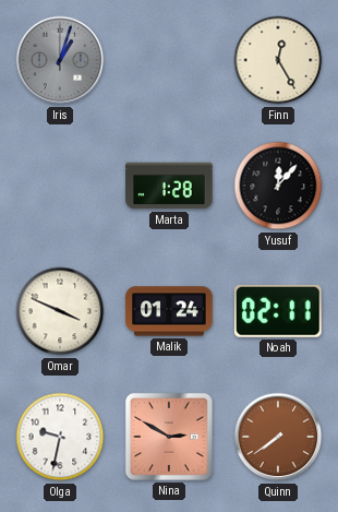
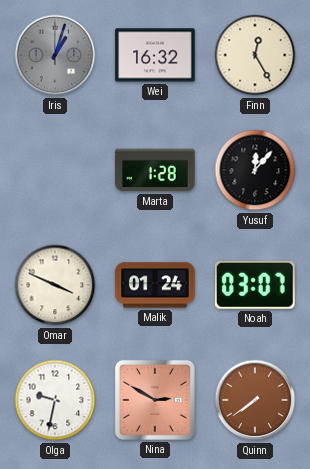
Wei: none -> 16:32
Noah: 02:11 -> 03:07
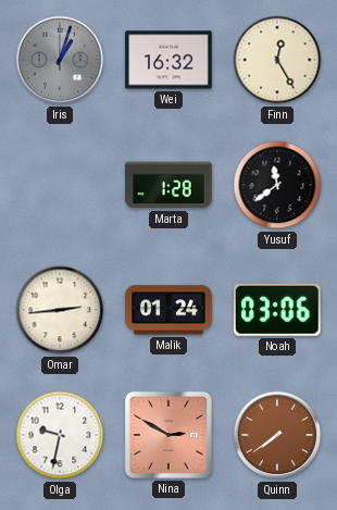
Yusuf: 12:07 -> 11:39
Omar: 3:49 -> 2:44
Noah: 03:07 -> 03:06
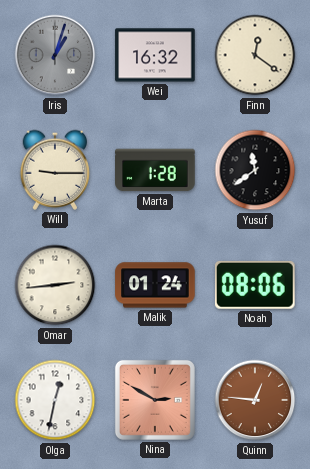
Finn: 12:25 -> 12:21
Will: none -> 9:15
Noah: 03:06 -> 08:06
Olga: 9:32 -> 12:32
Quinn: 7:39 -> 12:46
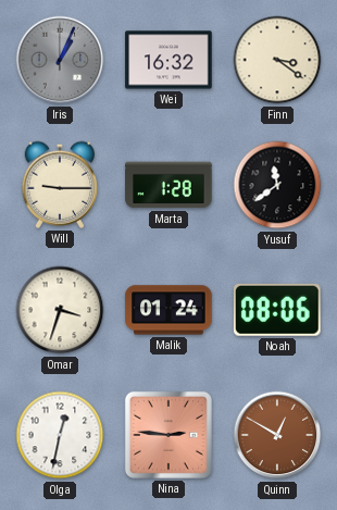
Iris: 1:03 -> 1:04
Finn: 12:21 -> 3:21
Omar: 2:44 -> 3:33
Nina: 2:50 -> 2:46
Quinn: 12:46 -> 12:50
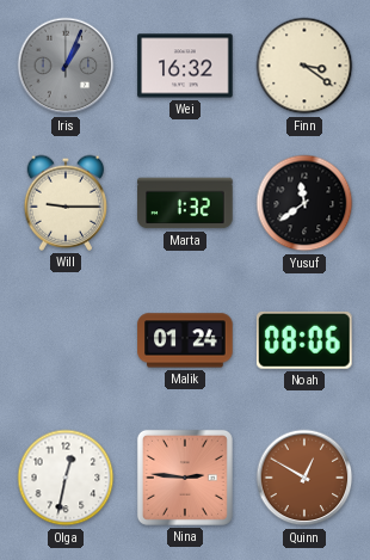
Marta: 1:28 -> 1:32
Omar: 3:33 -> none
